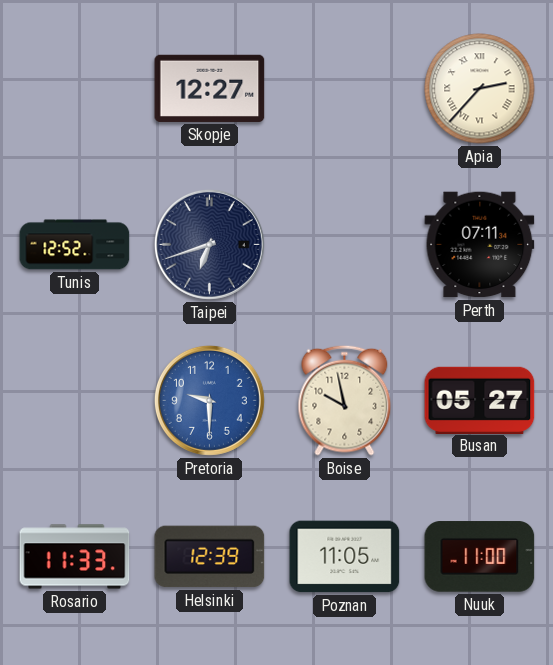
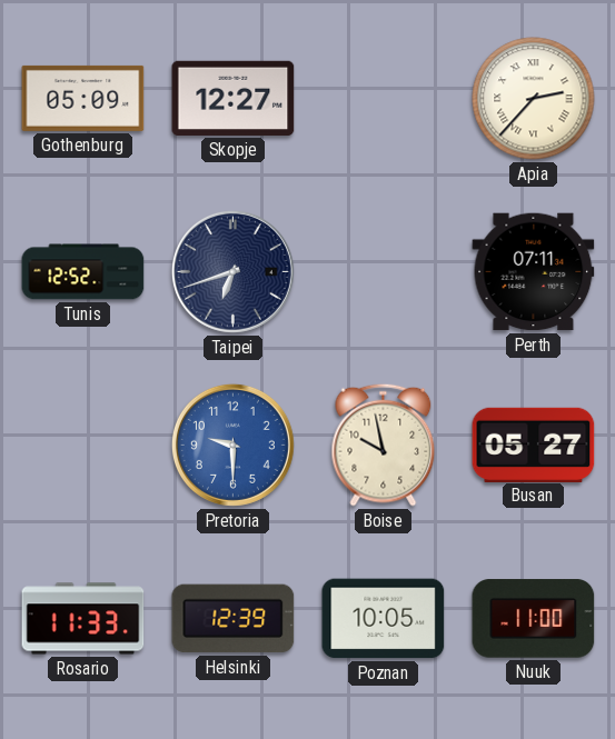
Gothenburg: none -> 05:09
Poznan: 11:05 -> 10:05
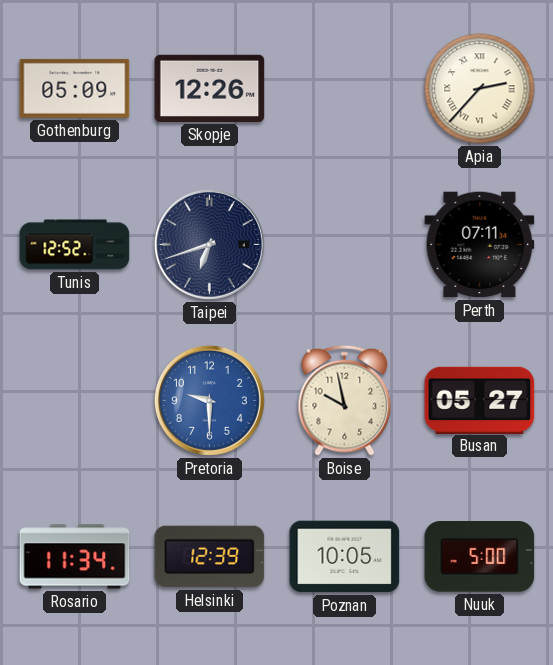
Skopje: 12:27 -> 12:26
Rosario: 11:33 -> 11:34
Nuuk: 11:00 -> 5:00
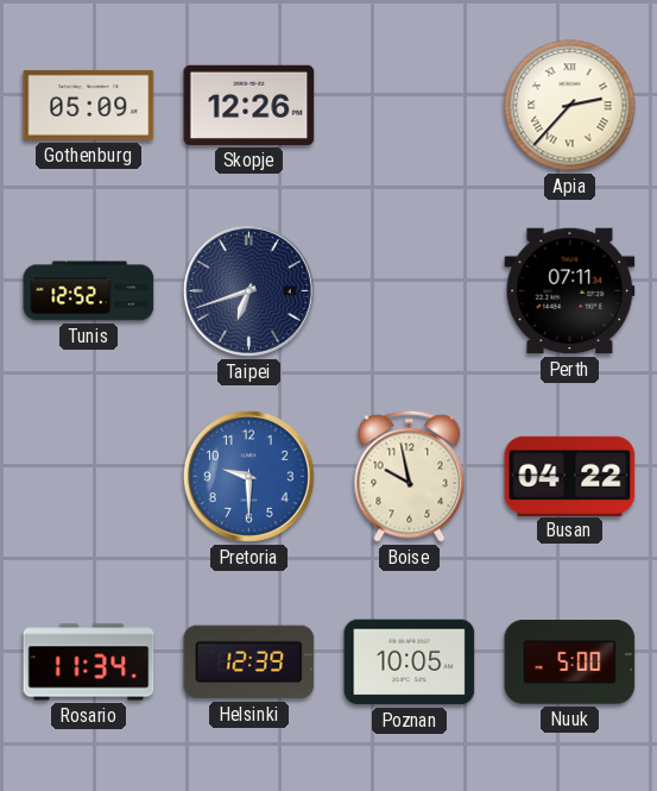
Busan: 05:27 -> 04:22
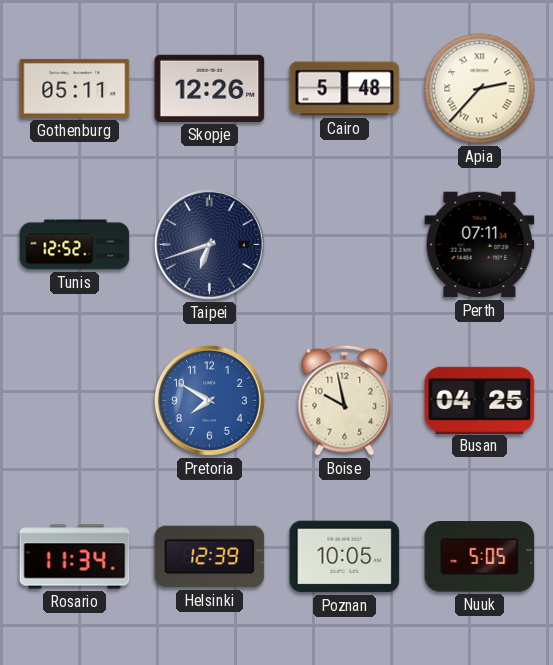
Gothenburg: 05:09 -> 05:11
Cairo: none -> 5:48
Pretoria: 9:30 -> 7:50
Busan: 04:22 -> 04:25
Nuuk: 5:00 -> 5:05
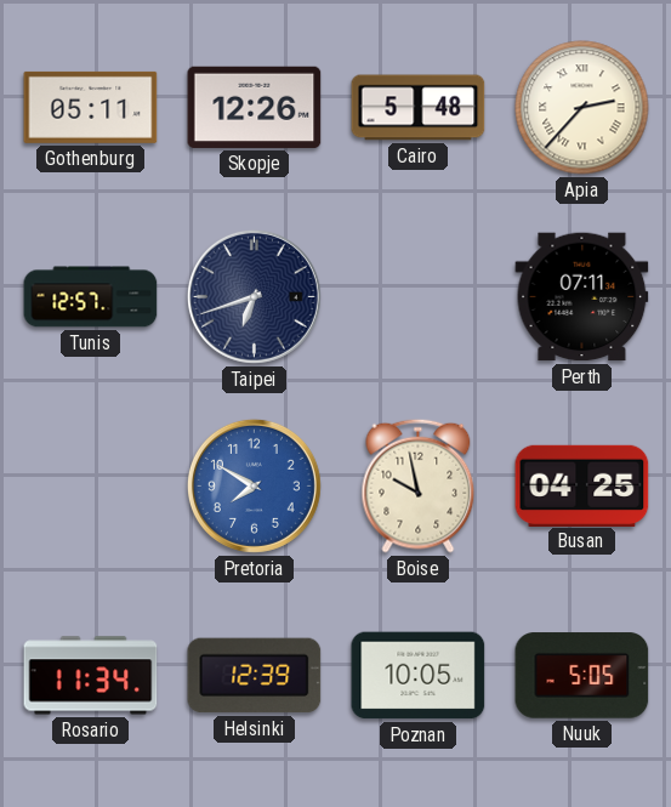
Tunis: 12:52 -> 12:57
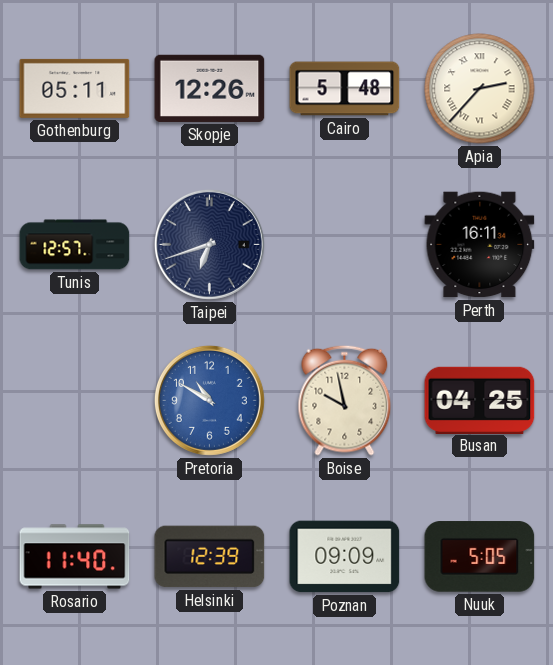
Perth: 07:11 -> 16:11
Pretoria: 7:50 -> 10:50
Rosario: 11:34 -> 11:40
Poznan: 10:05 -> 09:09
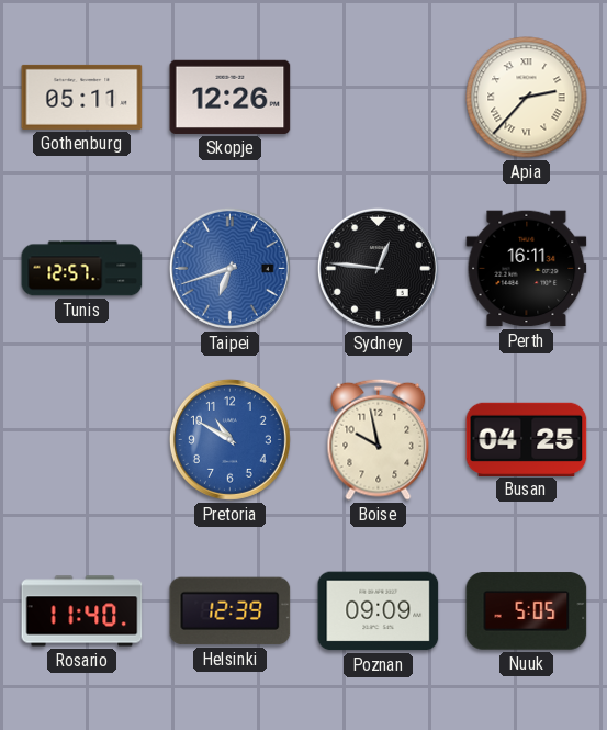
Cairo: 5:48 -> none
Taipei dial: navy -> blue
Sydney: none -> 12:46
